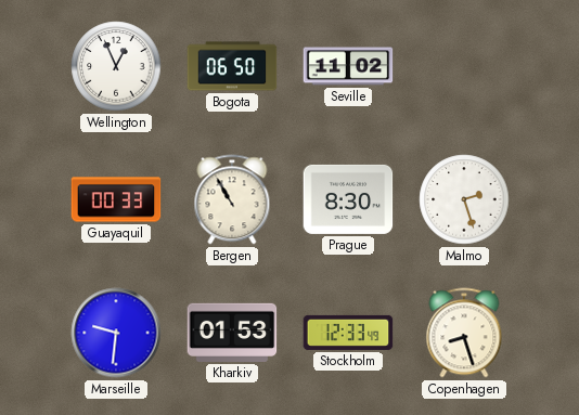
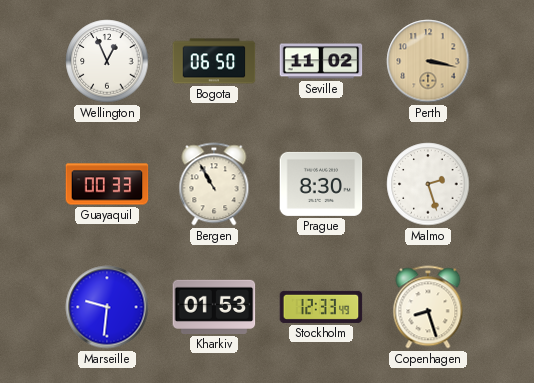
Perth: none -> 3:17
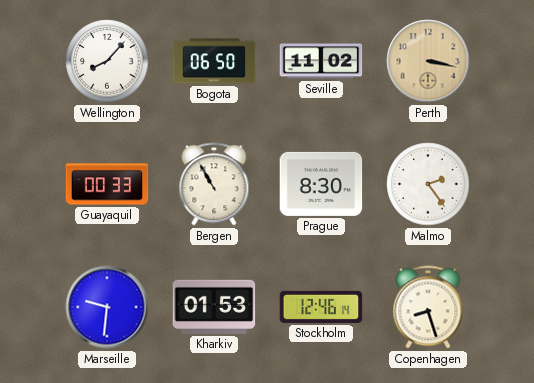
Wellington: 12:56 -> 8:07
Malmo: 2:27 -> 2:24
Stockholm: 12:33 -> 12:46
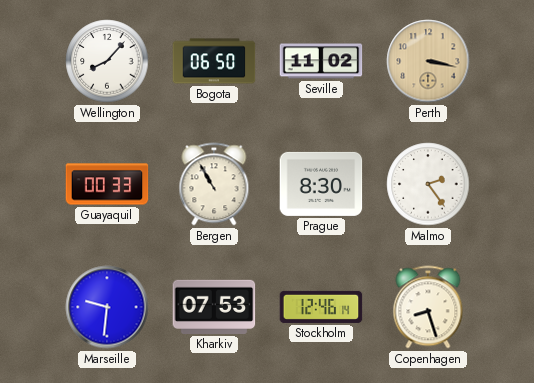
Kharkiv: 01:53 -> 07:53
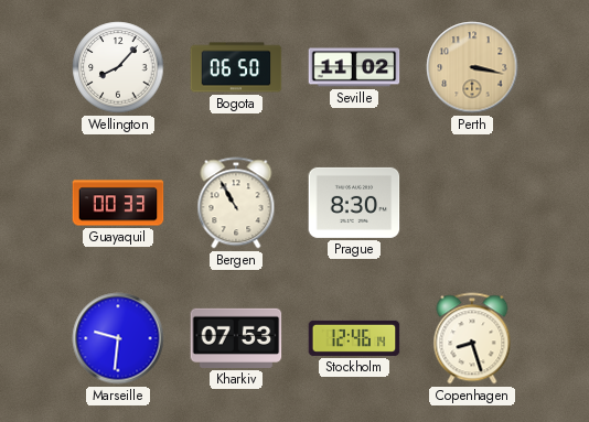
Malmo: 2:24 -> none
